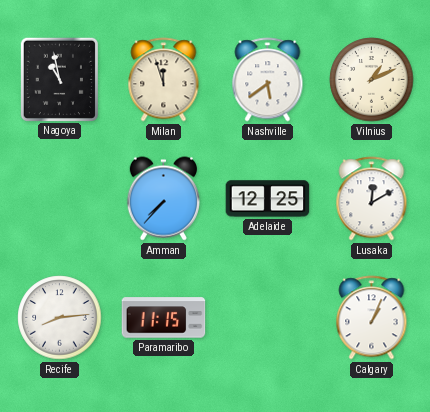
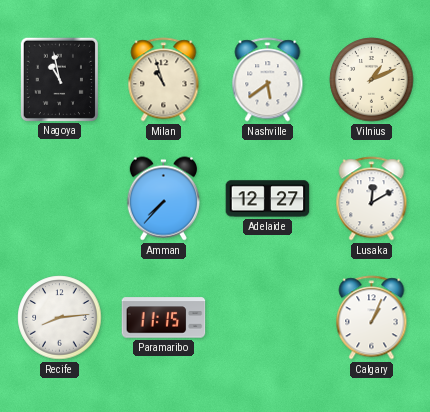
Milan: 11:57 -> 10:57
Adelaide: 12:25 -> 12:27
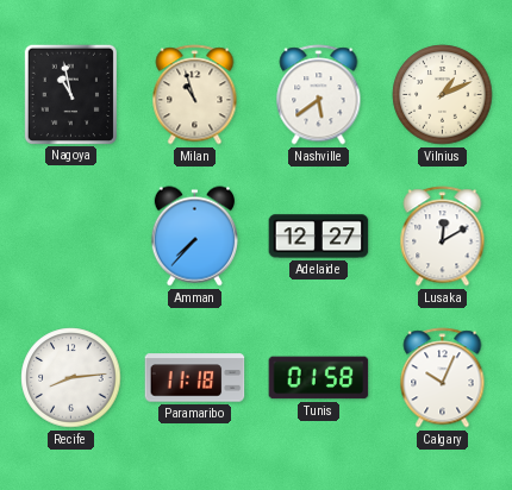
Paramaribo: 11:15 -> 11:18
Tunis: none -> 01:58
Calgary: 1:04 -> 10:04
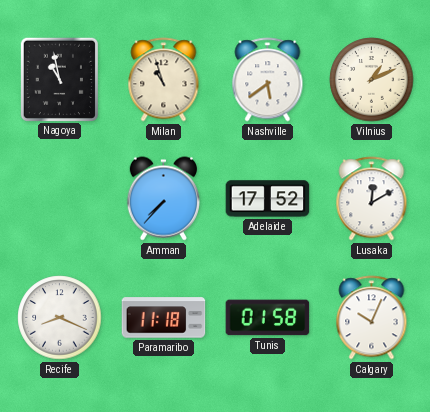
Adelaide: 12:27 -> 17:52
Recife: 8:14 -> 8:19
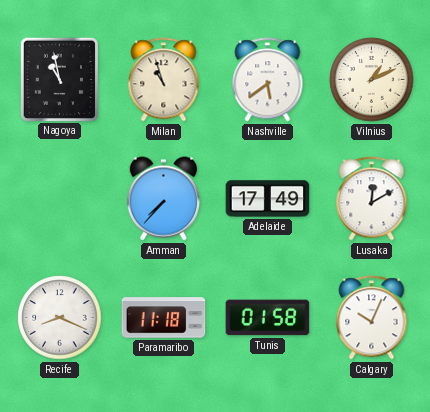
Adelaide: 17:52 -> 17:49
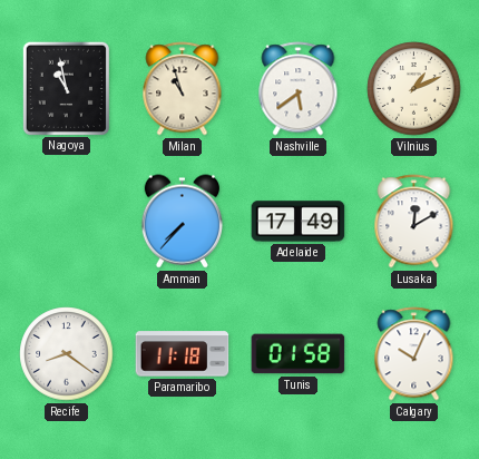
Recife: 8:19 -> 8:21
